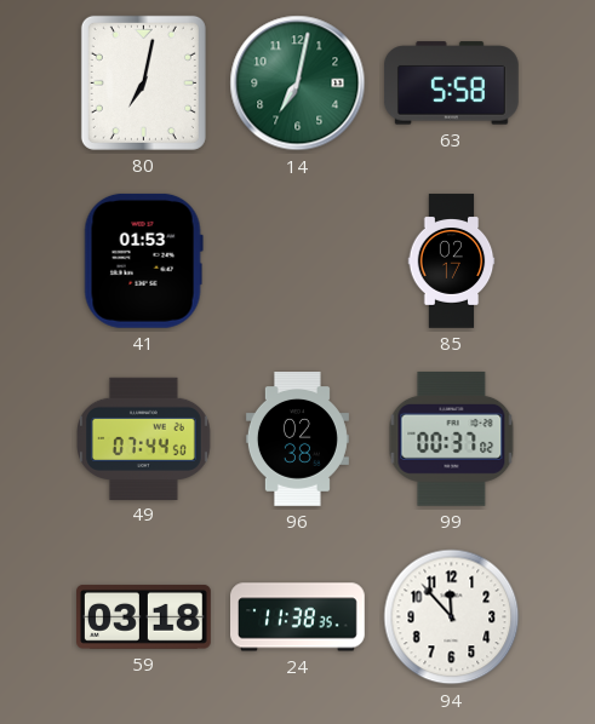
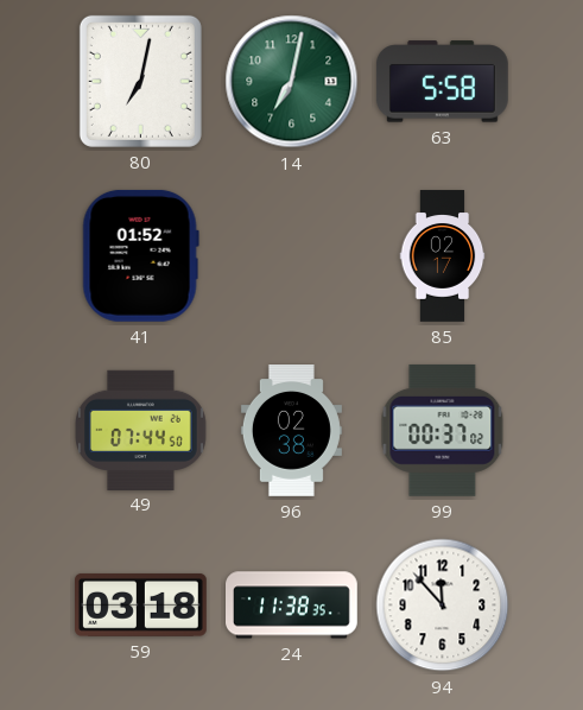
41: 01:53 -> 01:52
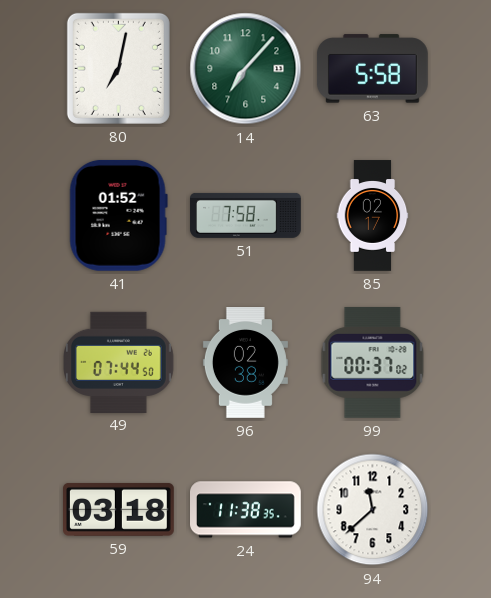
14: 7:02 -> 7:07
51: none -> 7:58
94: 11:53 -> 11:38
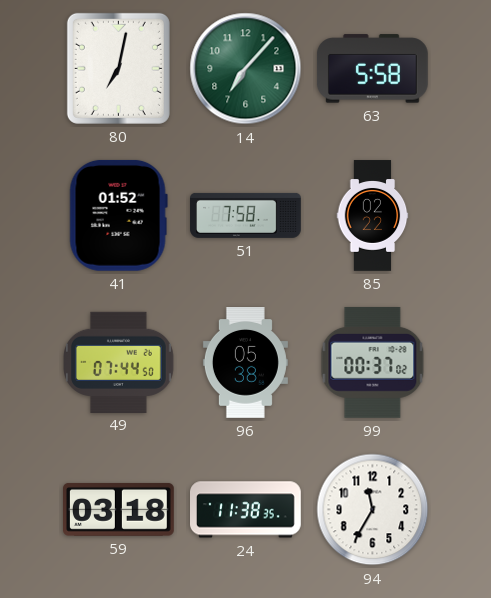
85: 02:17 -> 02:22
96: 02:38 -> 05:38
94: 11:38 -> 11:35
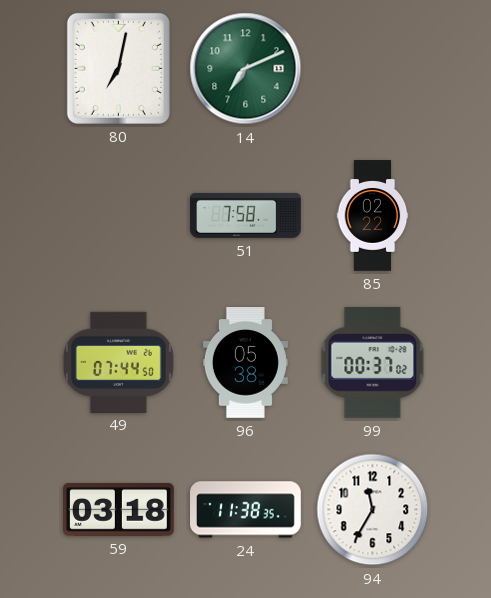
14: 7:07 -> 7:11
63: 5:58 -> none
41: 01:52 -> none
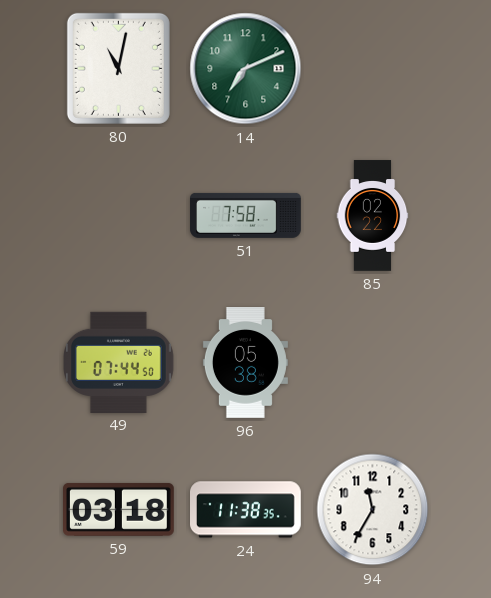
80: 7:02 -> 11:02
99: 00:37 -> none
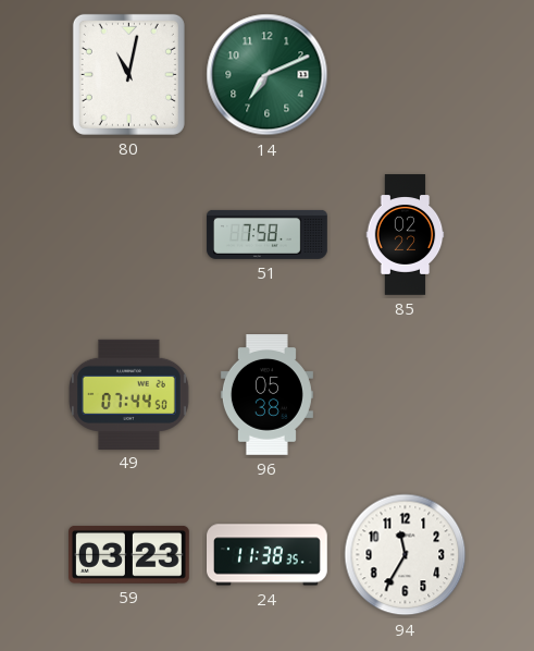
59: 03:18 -> 03:23
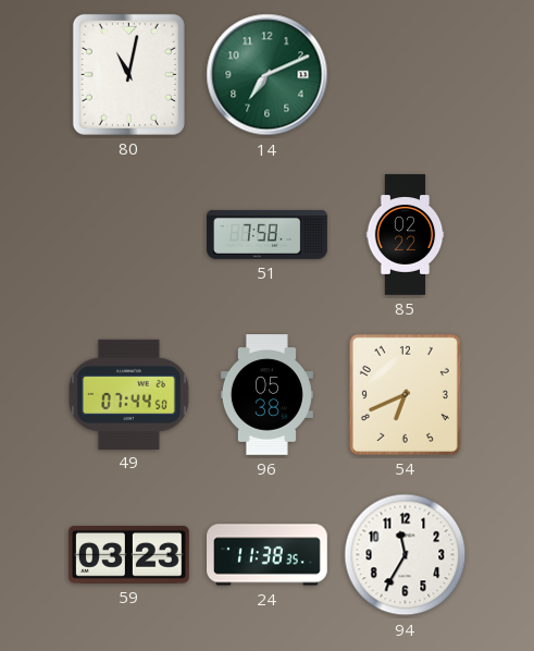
54: none -> 6:41
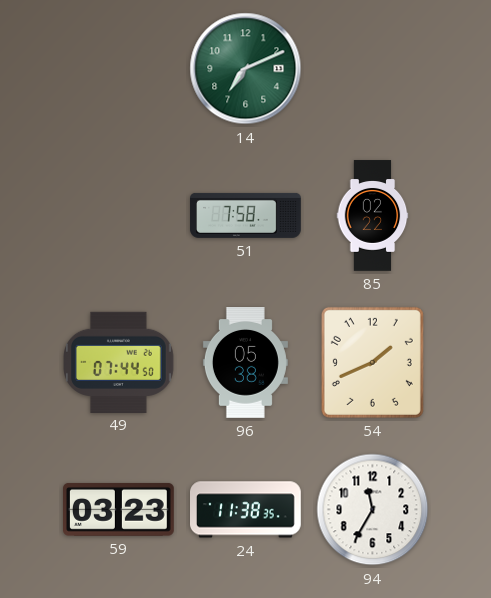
80: 11:02 -> none
54: 6:41 -> 1:41
